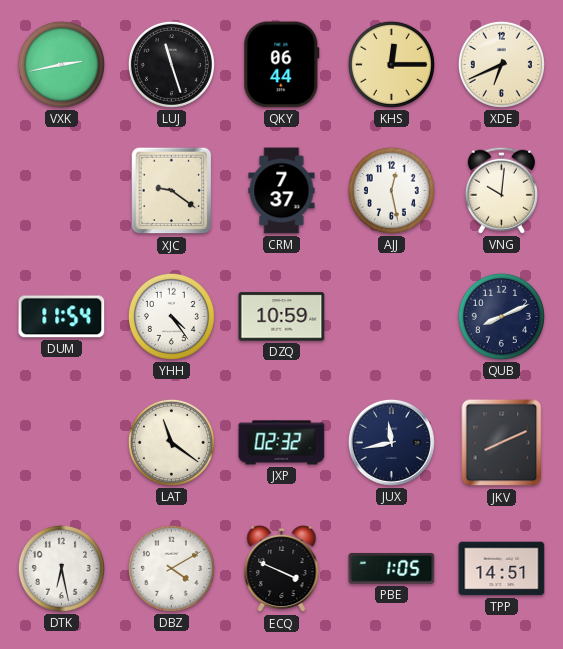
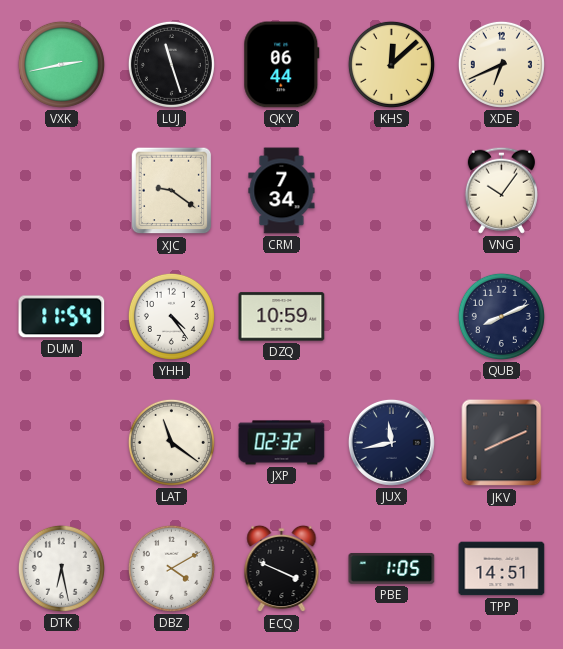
KHS: 12:15 -> 12:08
CRM: 7:37 -> 7:34
AJJ: 12:28 -> none
VNG: 10:01 -> 10:06
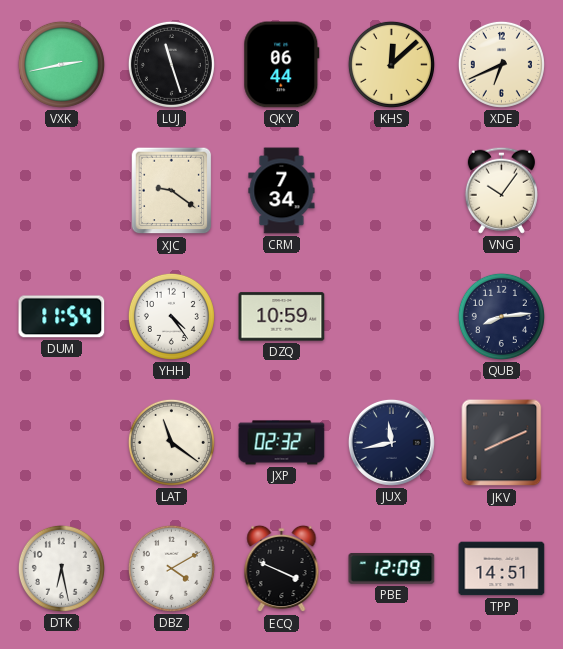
QUB: 8:11 -> 8:14
PBE: 1:05 -> 12:09
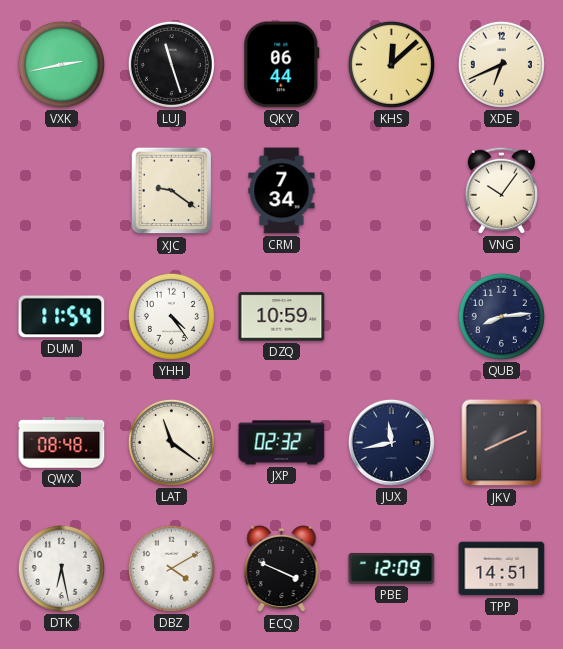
QWX: none -> 08:48
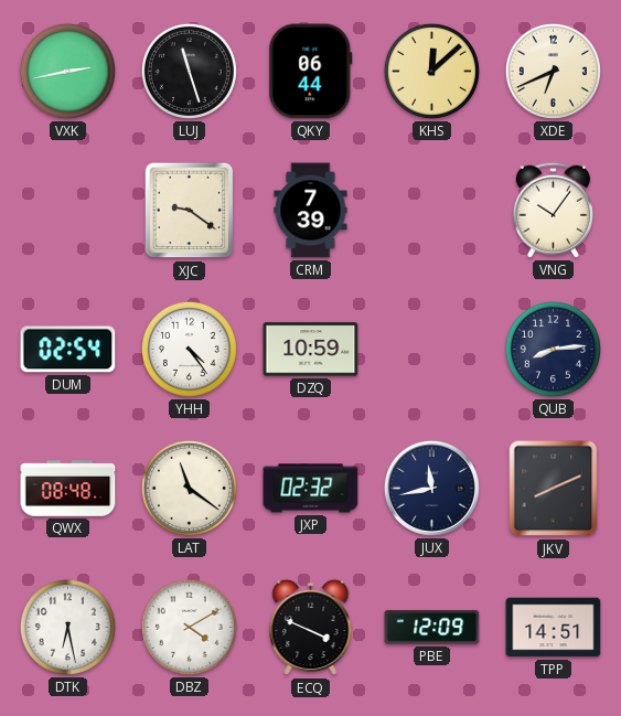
CRM: 7:34 -> 7:39
DUM: 11:54 -> 02:54
